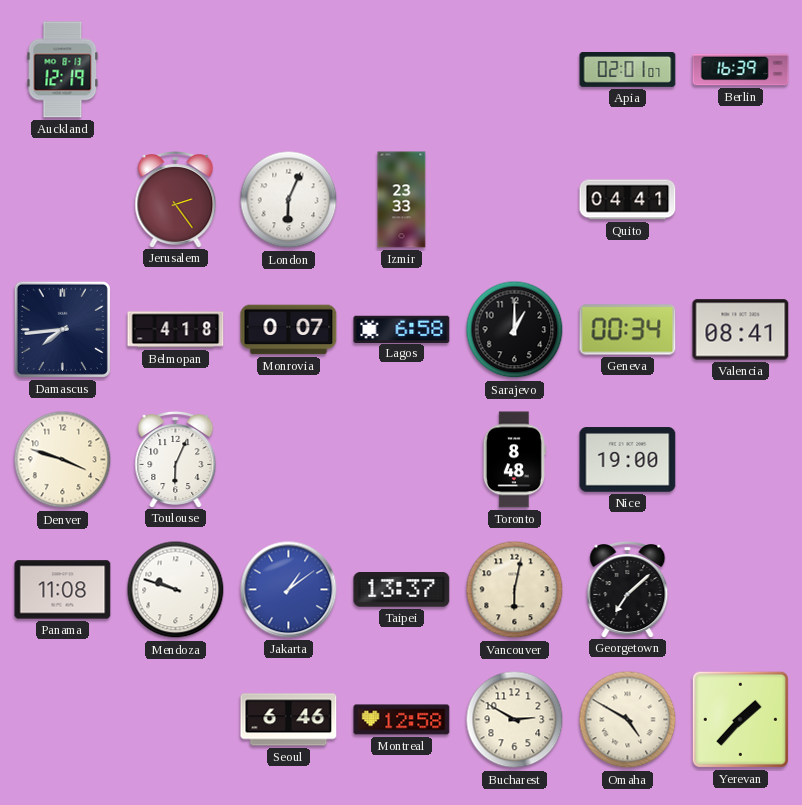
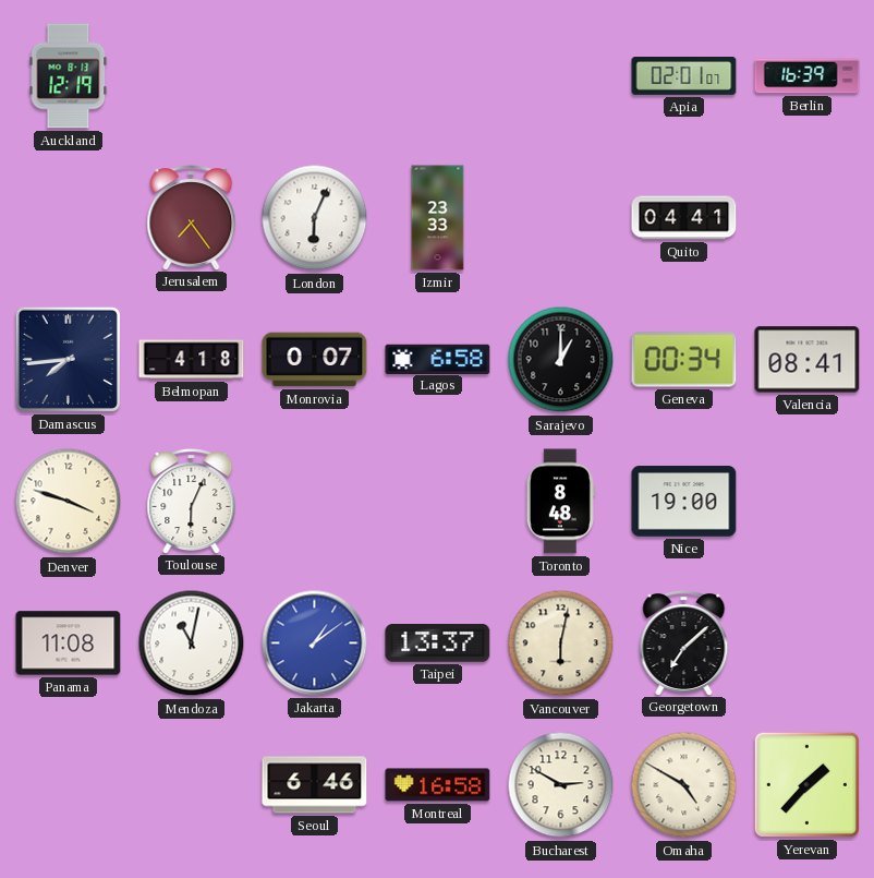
Jerusalem: 2:24 -> 7:24
Mendoza: 9:48 -> 11:02
Montreal: 12:58 -> 16:58
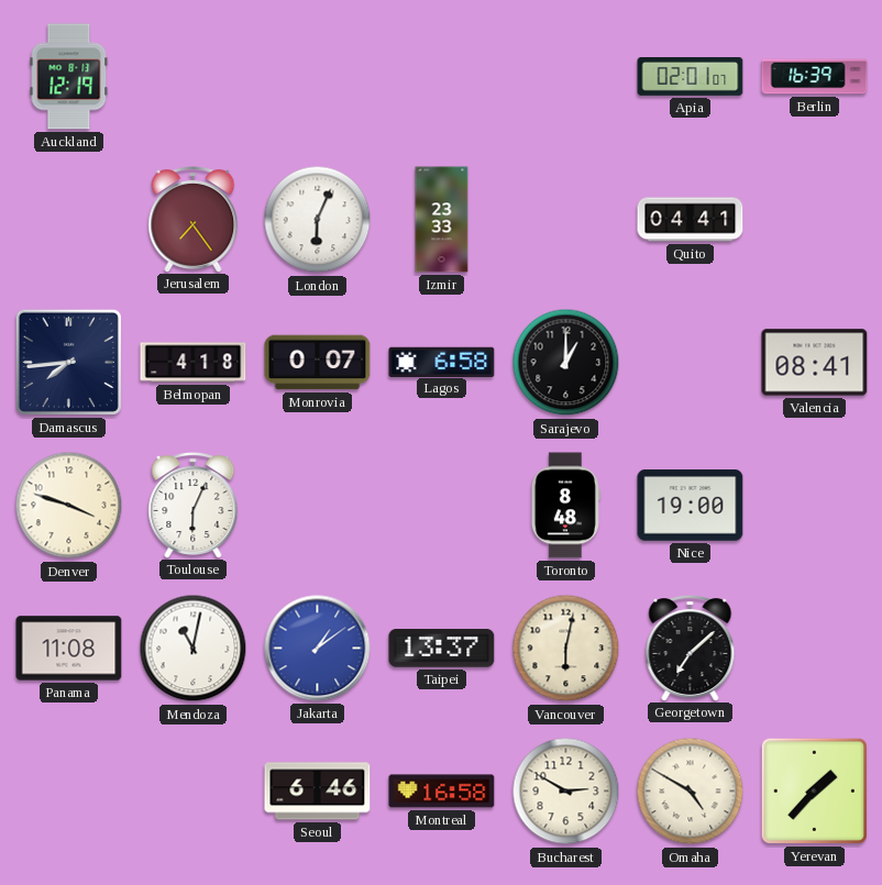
Geneva: 00:34 -> none
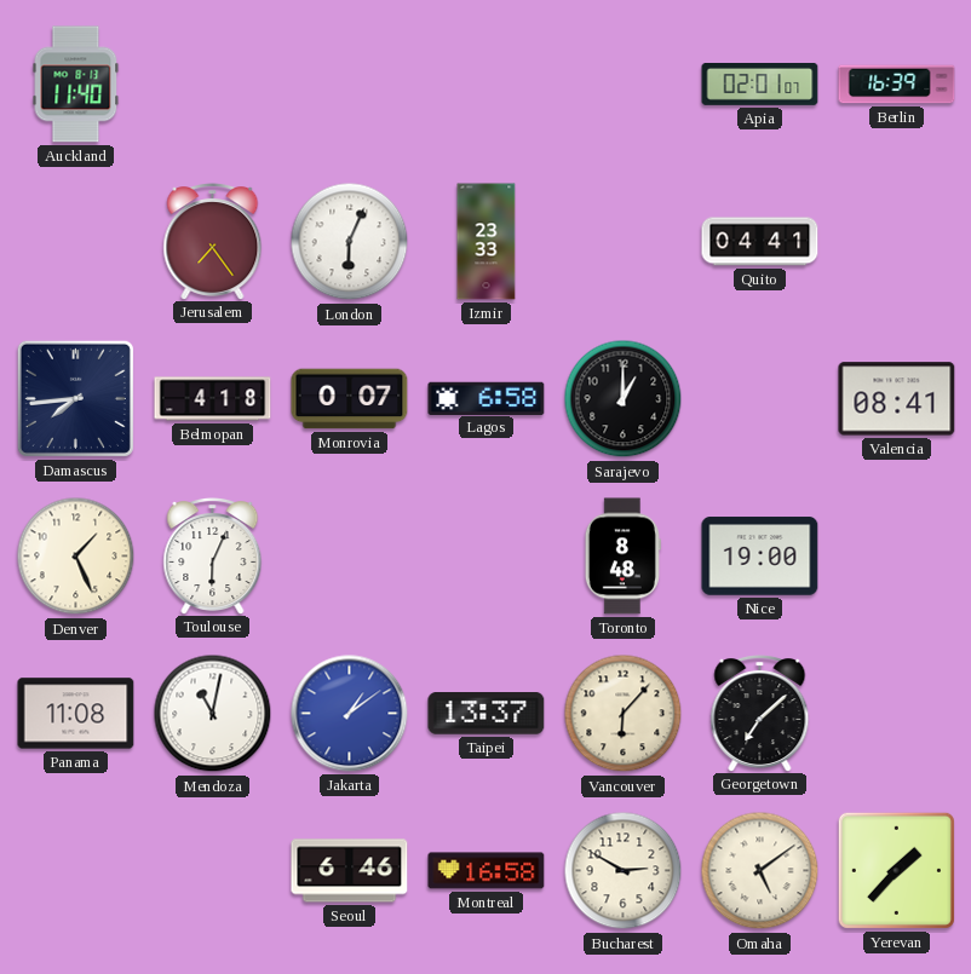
Auckland: 12:19 -> 11:40
Denver: 3:48 -> 1:26
Vancouver: 6:02 -> 6:07
Omaha: 4:50 -> 5:09
